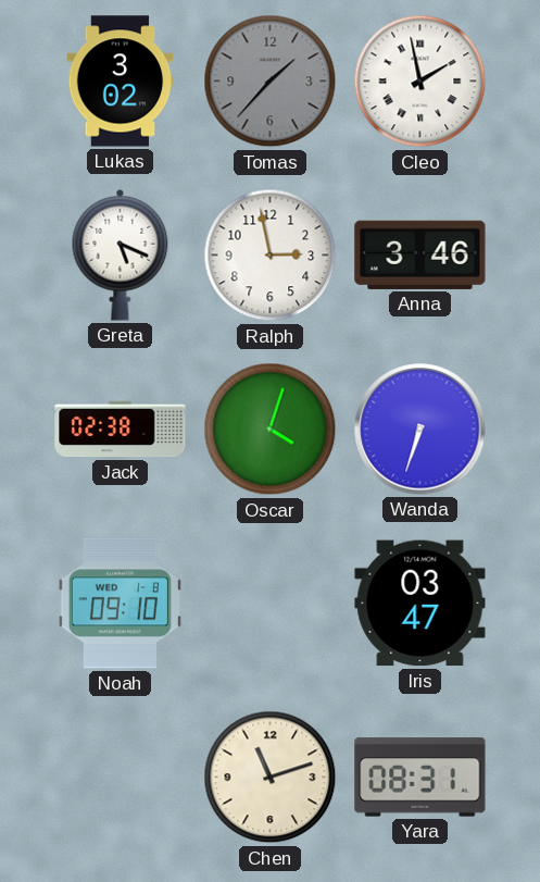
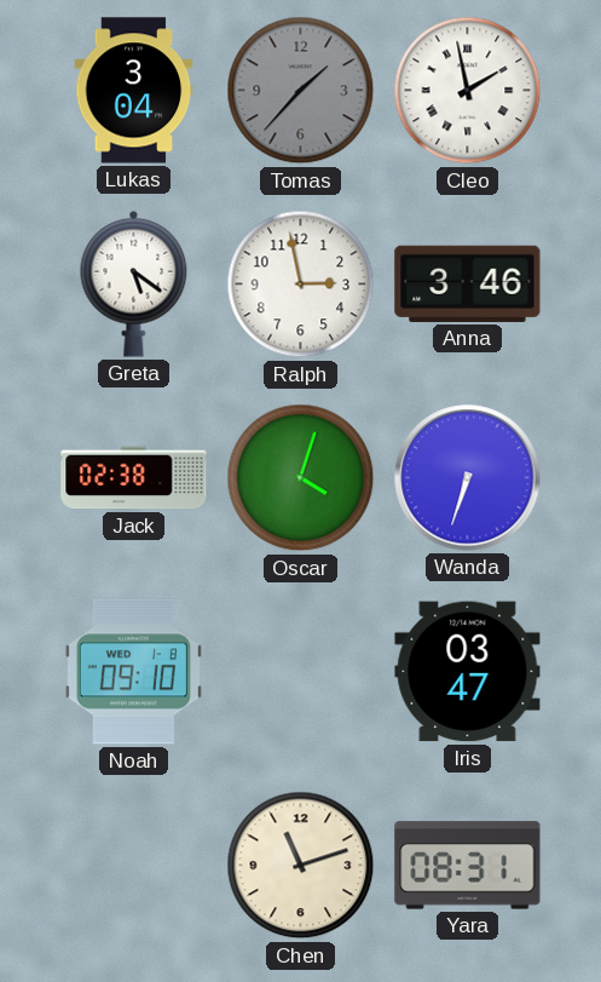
Lukas: 3:02 -> 3:04
Greta: 5:19 -> 5:21
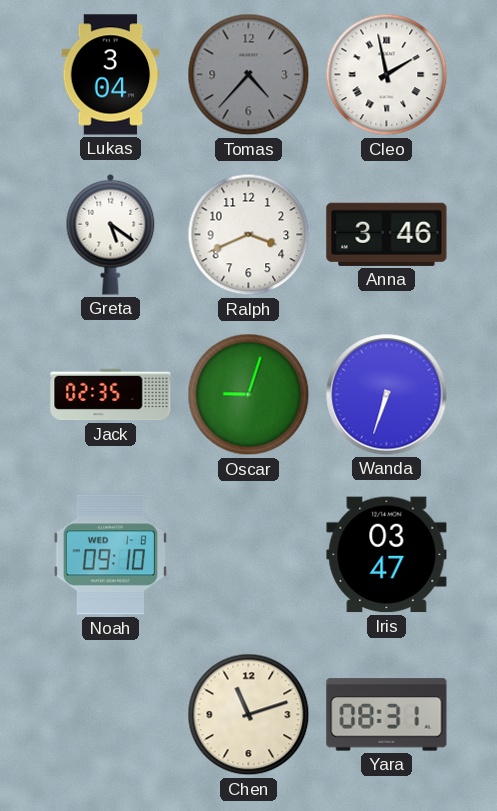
Tomas: 1:37 -> 4:37
Ralph: 2:58 -> 3:41
Jack: 02:38 -> 02:35
Oscar: 4:03 -> 9:03
